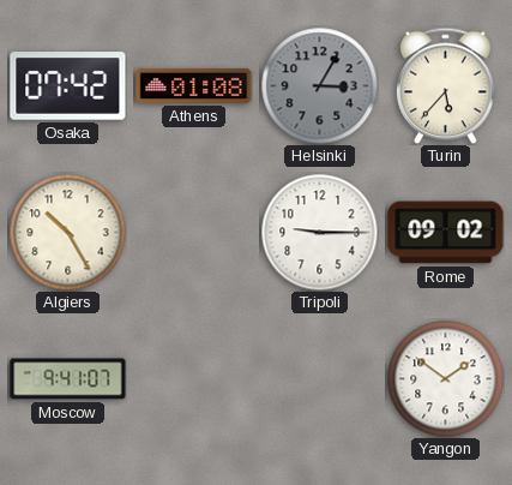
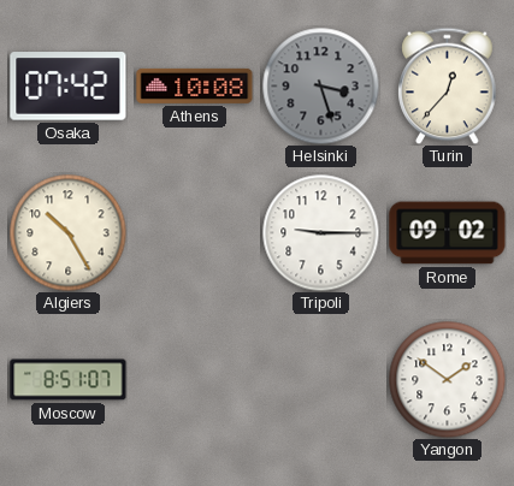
Athens: 01:08 -> 10:08
Helsinki: 3:05 -> 3:27
Turin: 5:37 -> 12:37
Moscow: 9:41 -> 8:51
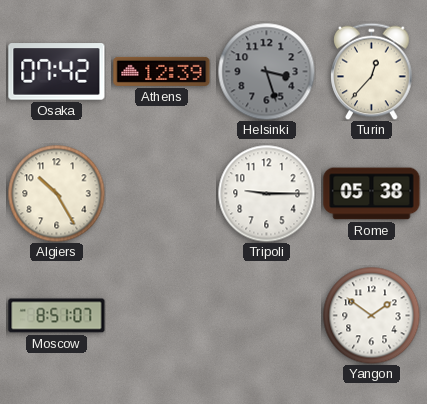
Athens: 10:08 -> 12:39
Rome: 09:02 -> 05:38
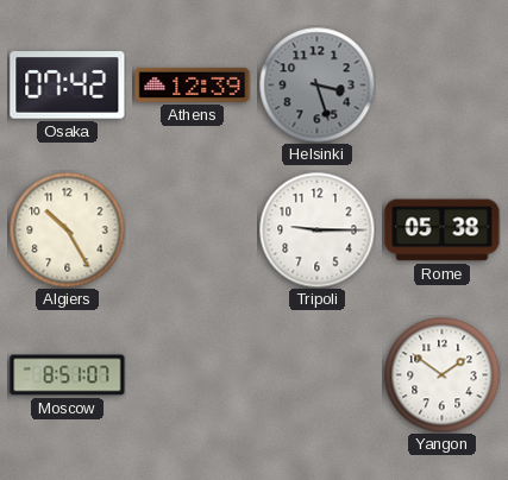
Turin: 12:37 -> none
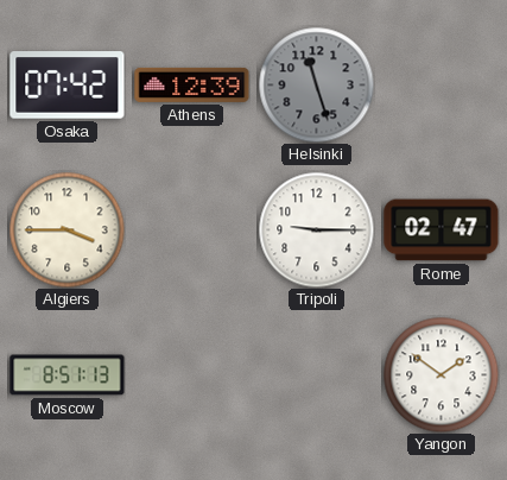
Helsinki: 3:27 -> 11:27
Algiers: 10:25 -> 3:45
Rome: 05:38 -> 02:47
Moscow: 8:51:07 -> 8:51:13
